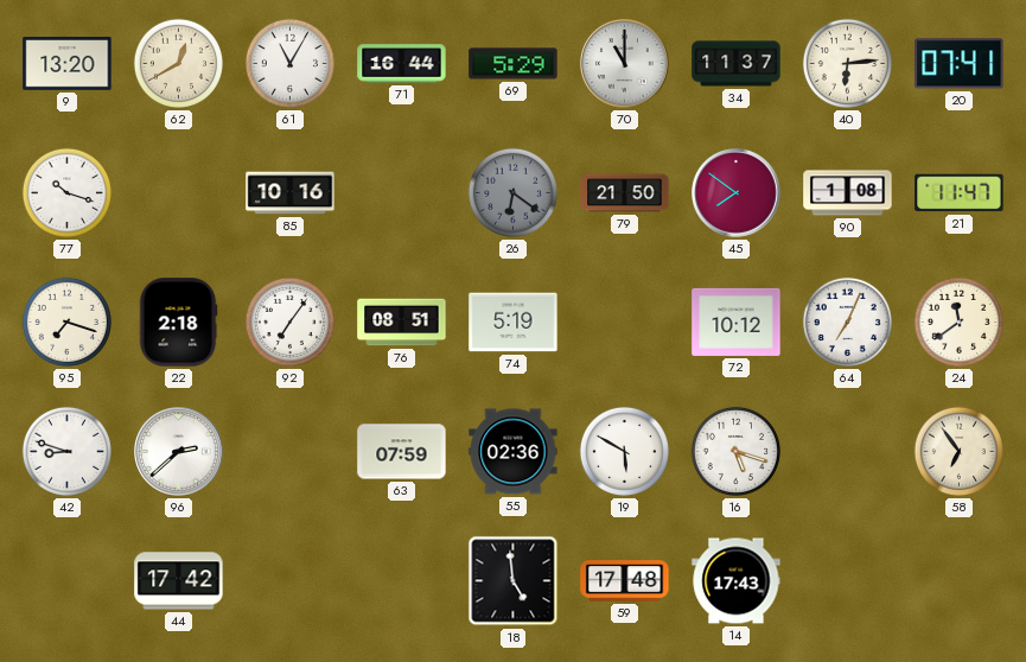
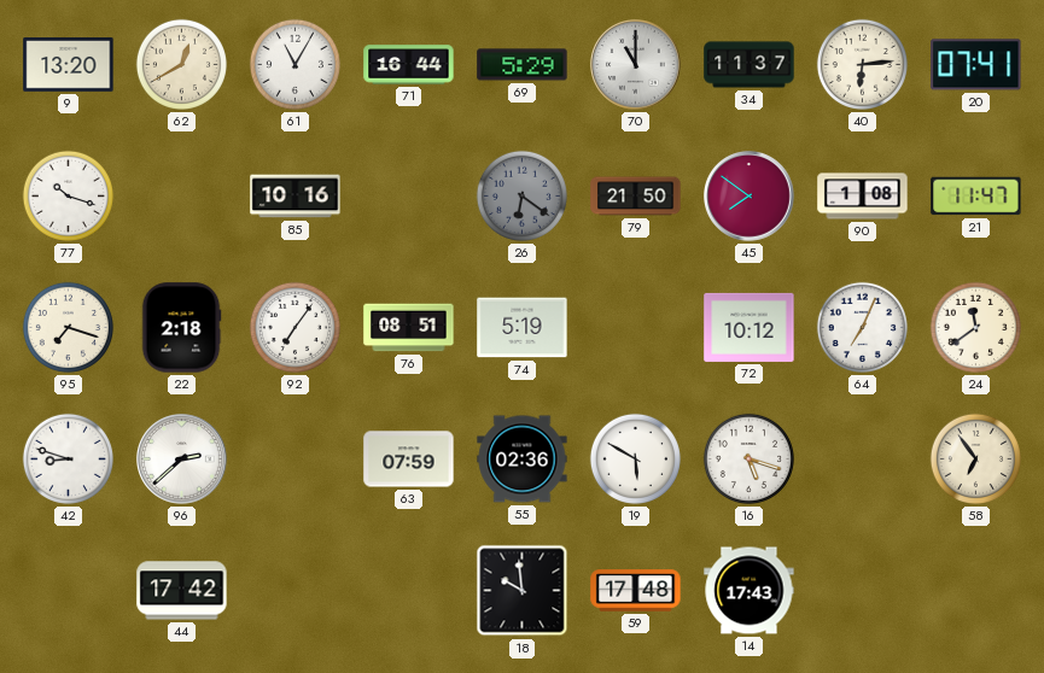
18: 4:59 -> 9:59
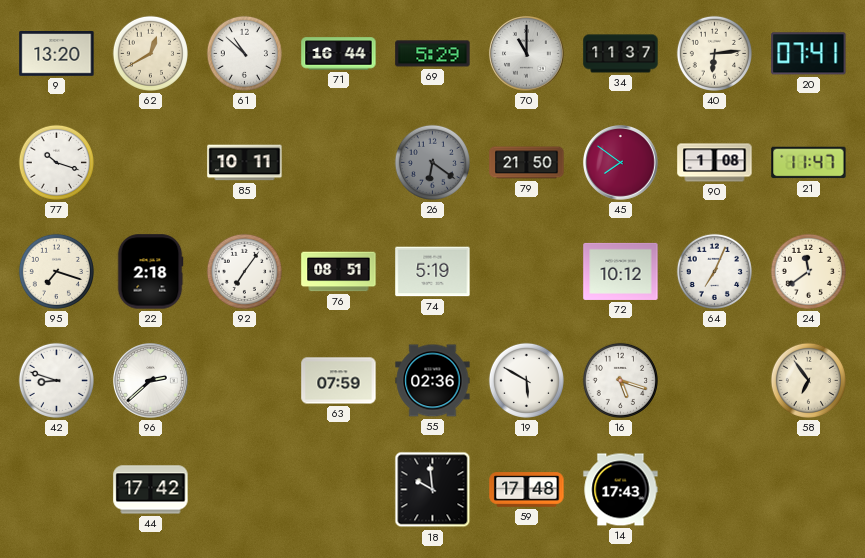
61: 11:05 -> 10:52
85: 10:16 -> 10:11
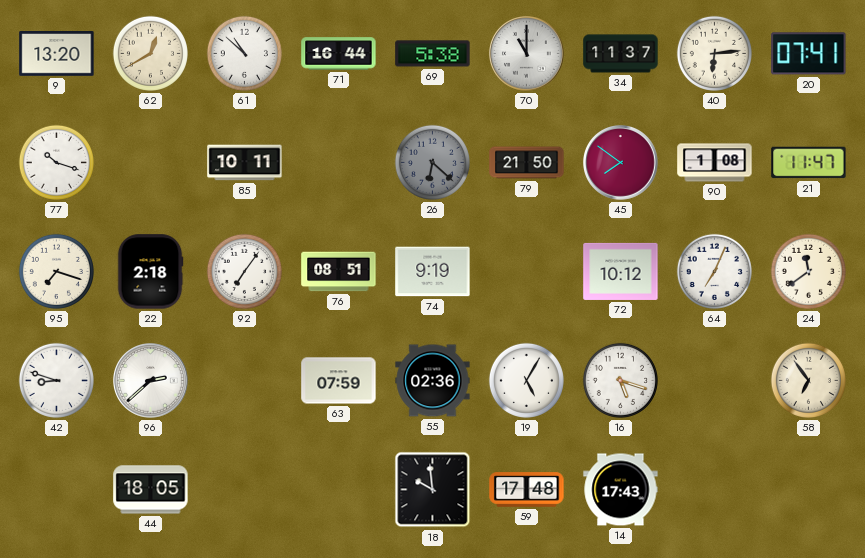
69: 5:29 -> 5:38
26: 6:21 -> 6:22
74: 5:19 -> 9:19
19: 5:50 -> 5:05
44: 17:42 -> 18:05
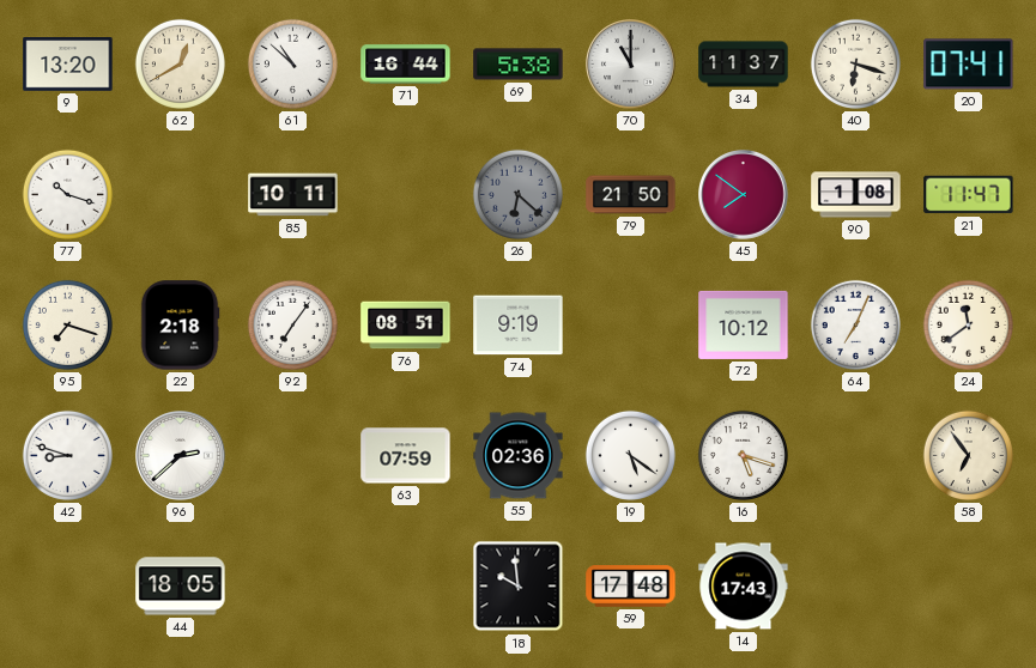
40: 6:14 -> 6:18
19: 5:05 -> 5:21
